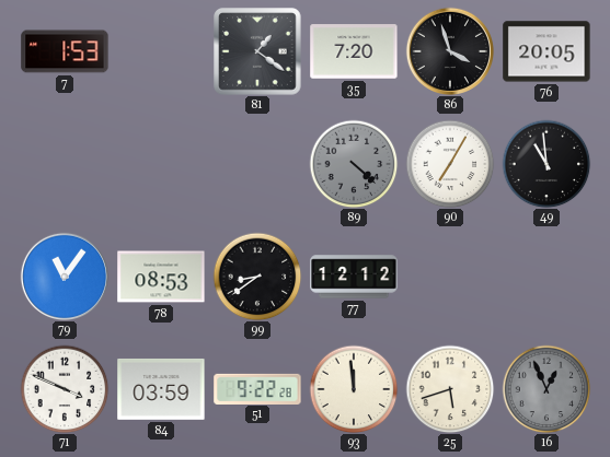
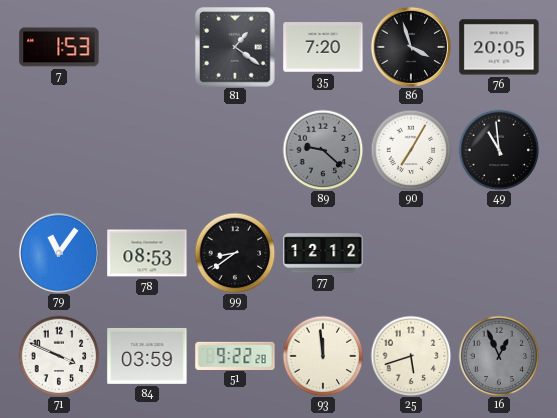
89: 4:22 -> 9:22
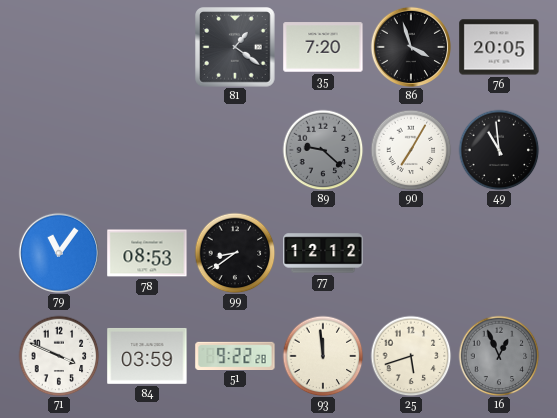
7: 1:53 -> none
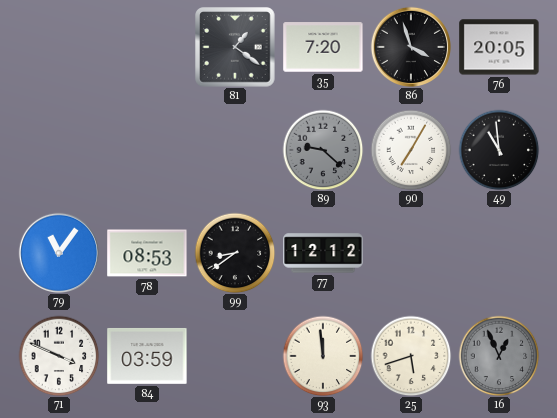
51: 9:22 -> none
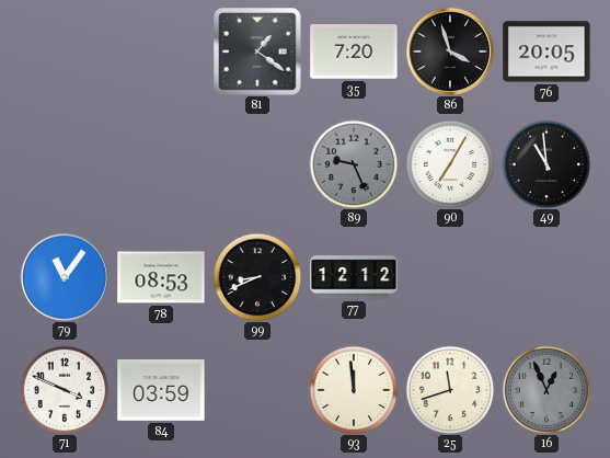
89: 9:22 -> 9:26
99: 8:39 -> 8:41
25: 5:42 -> 11:42
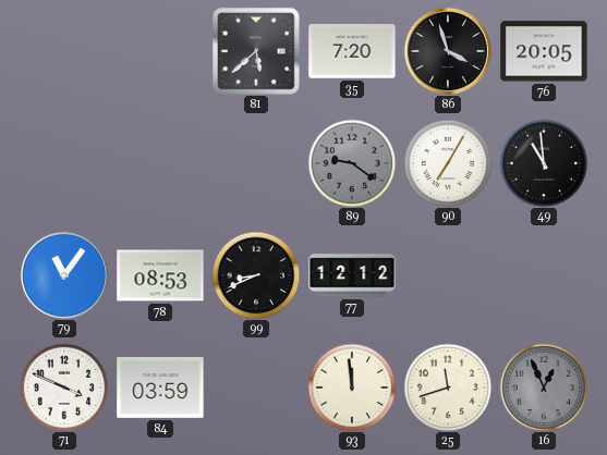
81: 1:21 -> 5:38
89: 9:26 -> 9:21
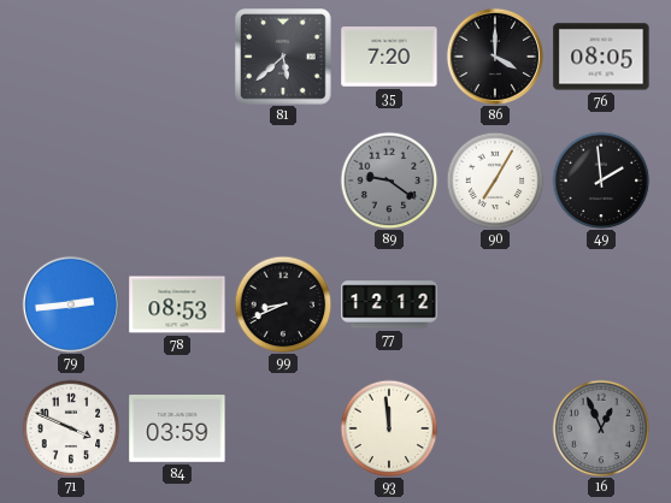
86: 3:57 -> 4:00
76: 20:05 -> 08:05
49: 10:59 -> 1:59
79: 11:06 -> 2:44
25: 11:42 -> none
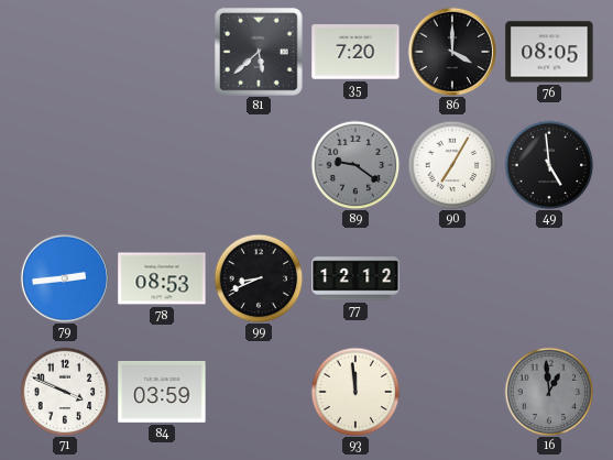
49: 1:59 -> 4:59
16: 12:56 -> 12:59
